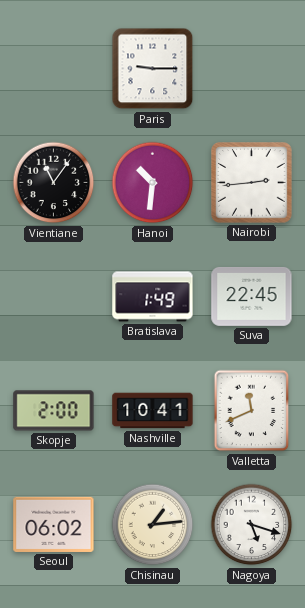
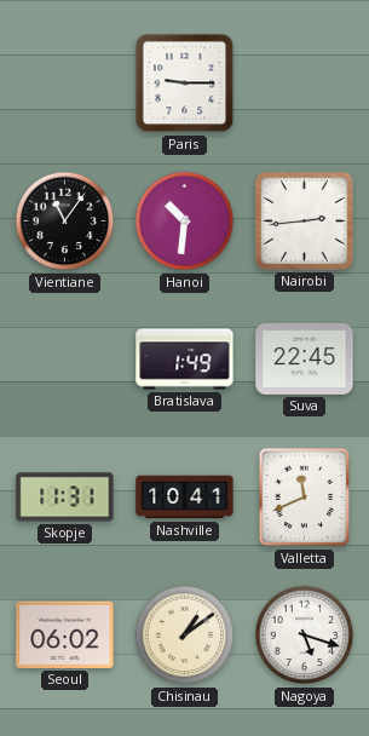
Skopje: 2:00 -> 11:31
Chisinau: 1:14 -> 1:09
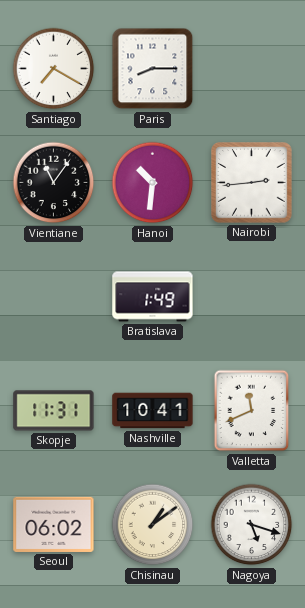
Santiago: none -> 7:20
Paris: 9:15 -> 8:15
Suva: 22:45 -> none
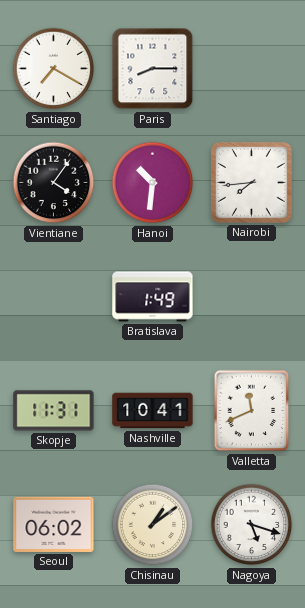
Vientiane: 11:06 -> 4:06
Nairobi: 2:44 -> 7:44
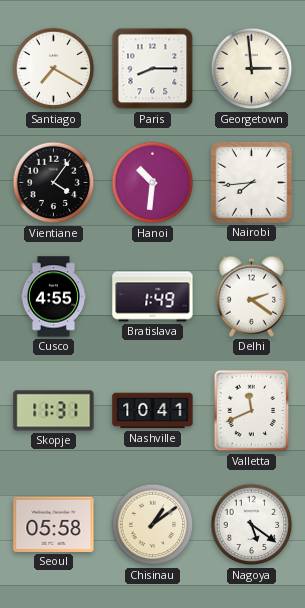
Georgetown: none -> 2:59
Cusco: none -> 4:55
Delhi: none -> 2:21
Seoul: 06:02 -> 05:58
Nagoya: 5:18 -> 5:21
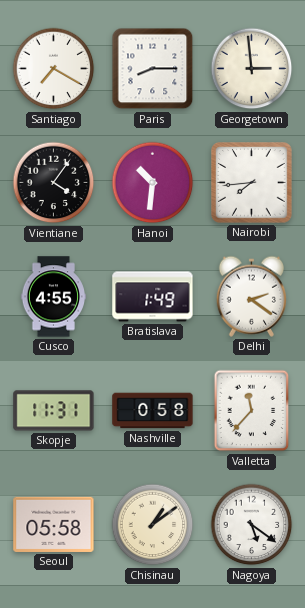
Nashville: 10:41 -> 0:58
Valletta: 11:41 -> 11:37
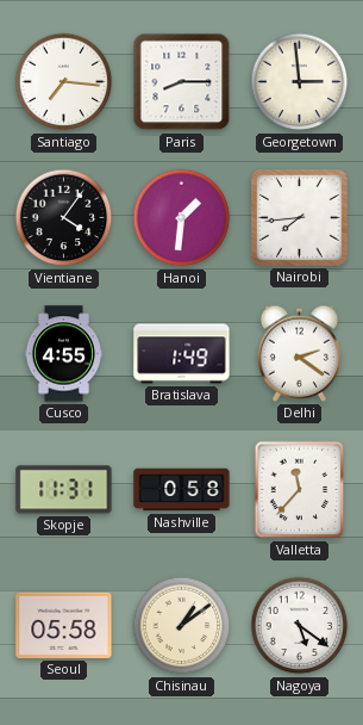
Santiago: 7:20 -> 7:16
Hanoi: 10:31 -> 1:31
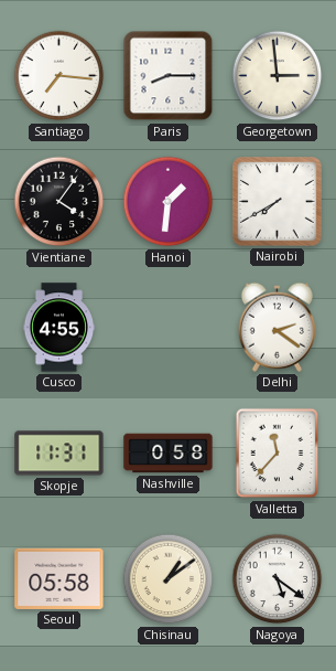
Nairobi: 7:44 -> 7:40
Bratislava: 1:49 -> none
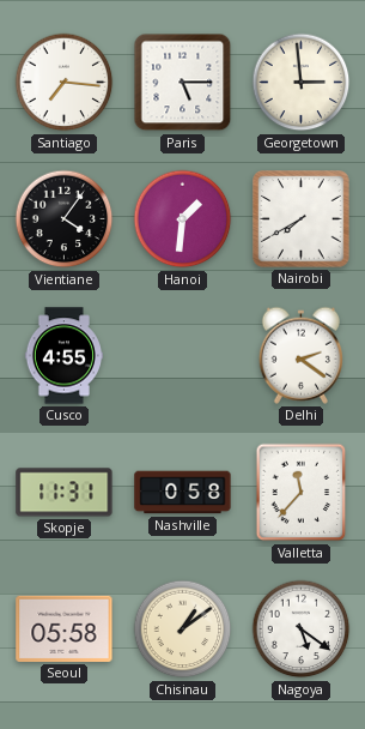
Paris: 8:15 -> 5:15
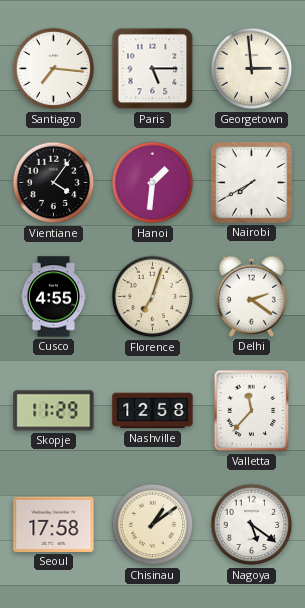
Florence: none -> 7:03
Skopje: 11:31 -> 11:29
Nashville: 0:58 -> 12:58
Seoul: 05:58 -> 17:58
